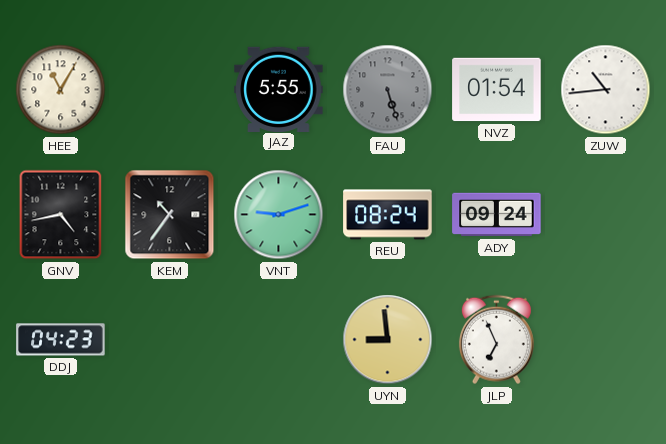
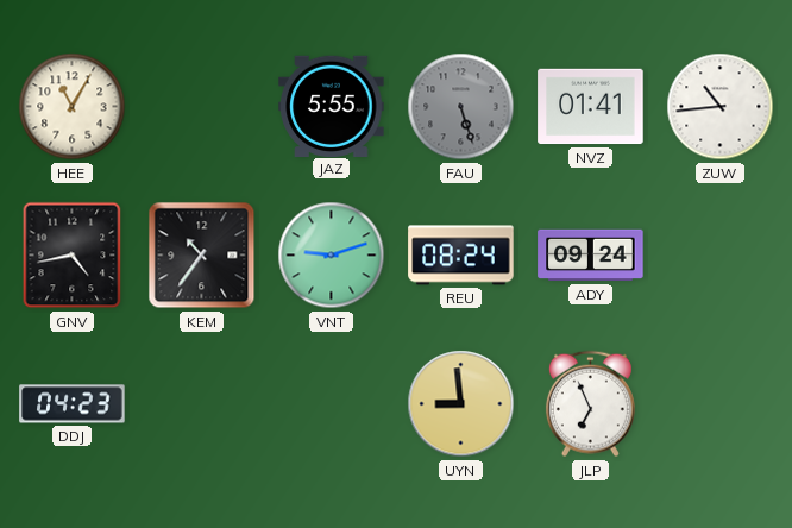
NVZ: 01:54 -> 01:41
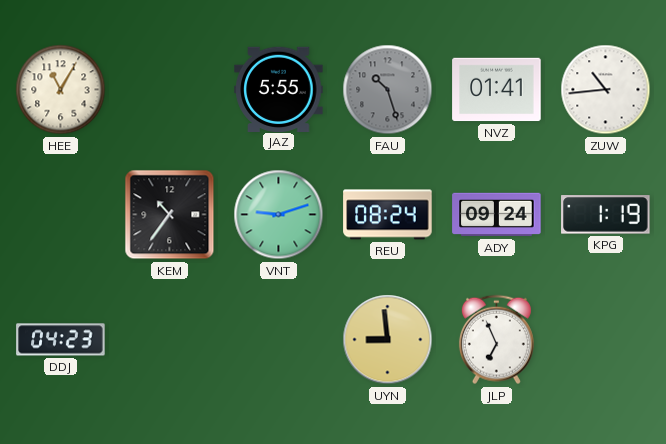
FAU: 5:27 -> 10:27
GNV: 4:43 -> none
KPG: none -> 1:19
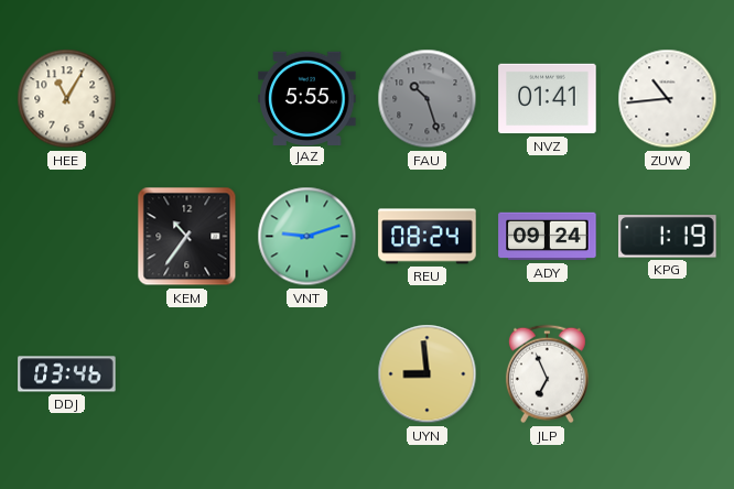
DDJ: 04:23 -> 03:46
